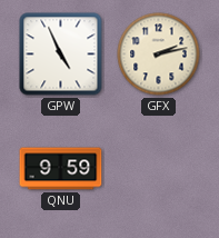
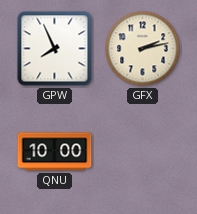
GPW: 4:56 -> 7:56
QNU: 9:59 -> 10:00
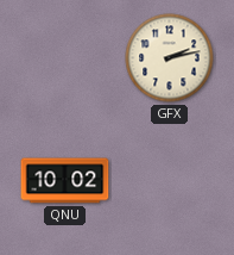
GPW: 7:56 -> none
QNU: 10:00 -> 10:02
